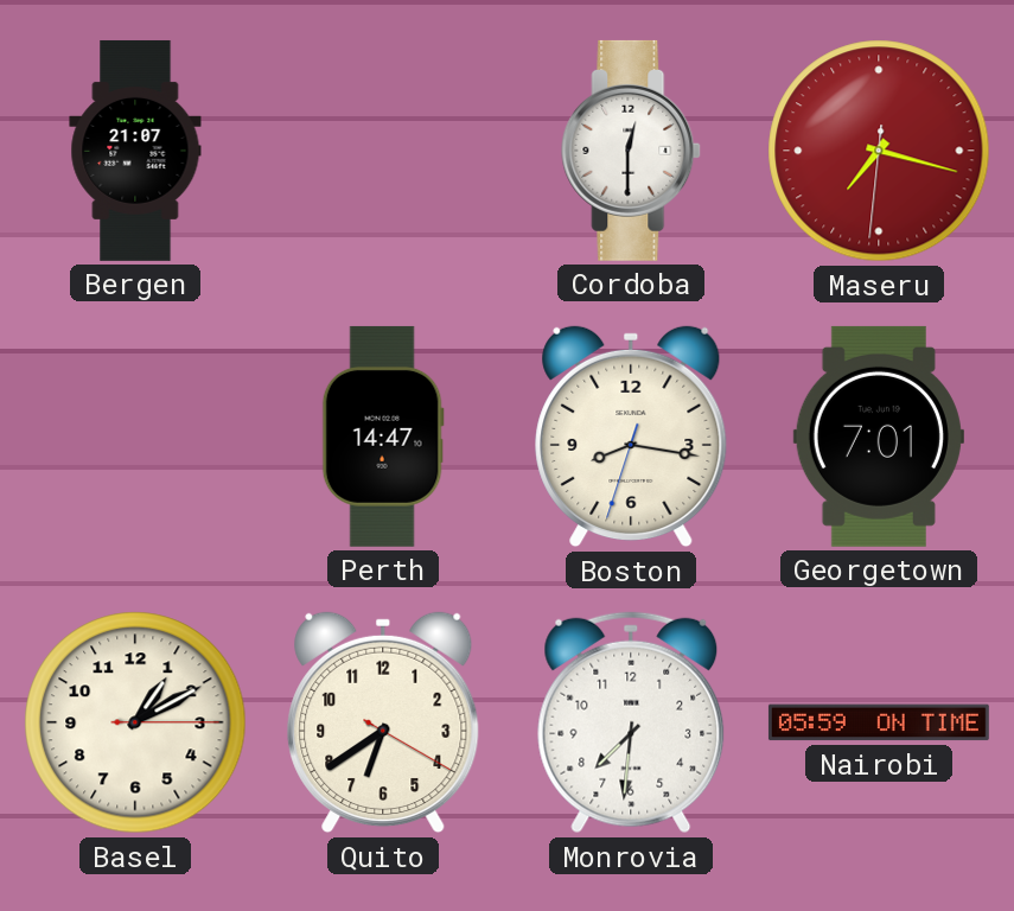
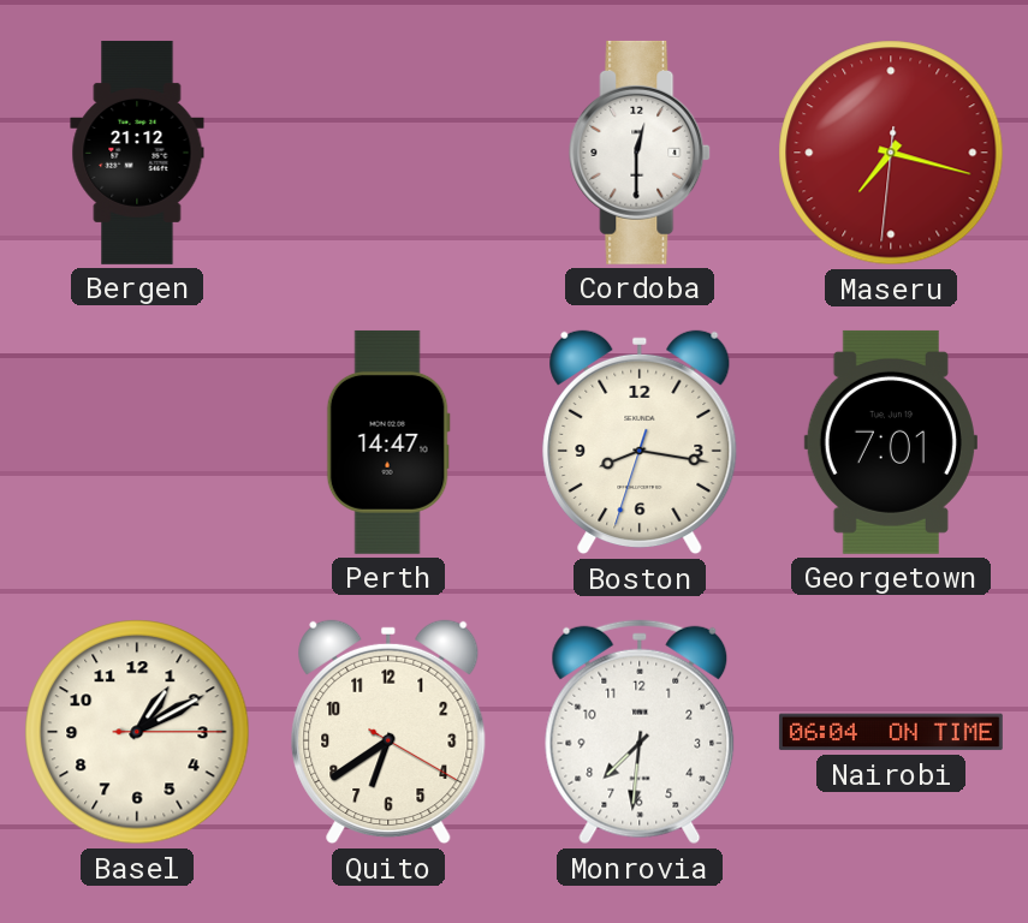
Bergen: 21:07 -> 21:12
Nairobi: 05:59 -> 06:04
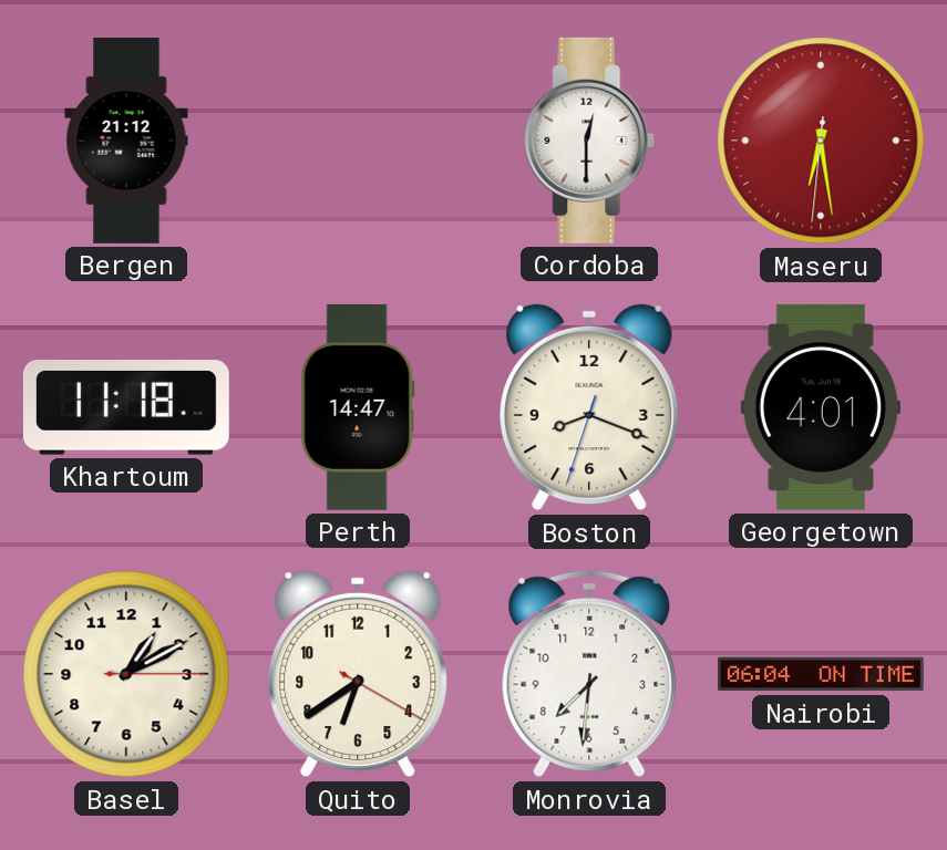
Maseru: 7:17 -> 6:28
Khartoum: none -> 11:18
Boston: 8:16 -> 8:18
Georgetown: 7:01 -> 4:01
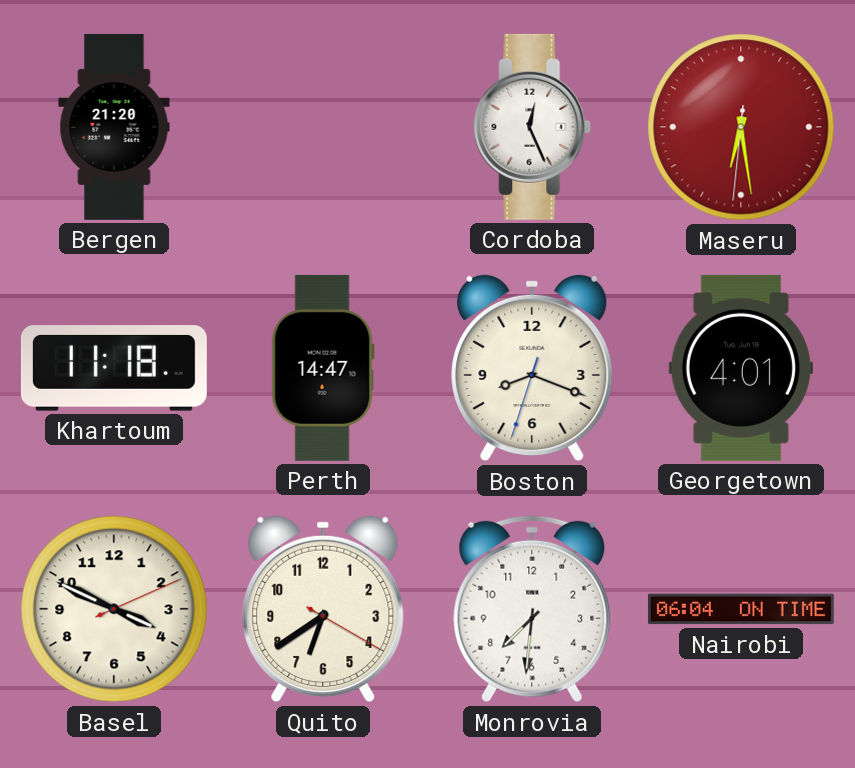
Bergen: 21:12 -> 21:20
Cordoba: 12:30 -> 12:26
Basel: 1:10 -> 3:49
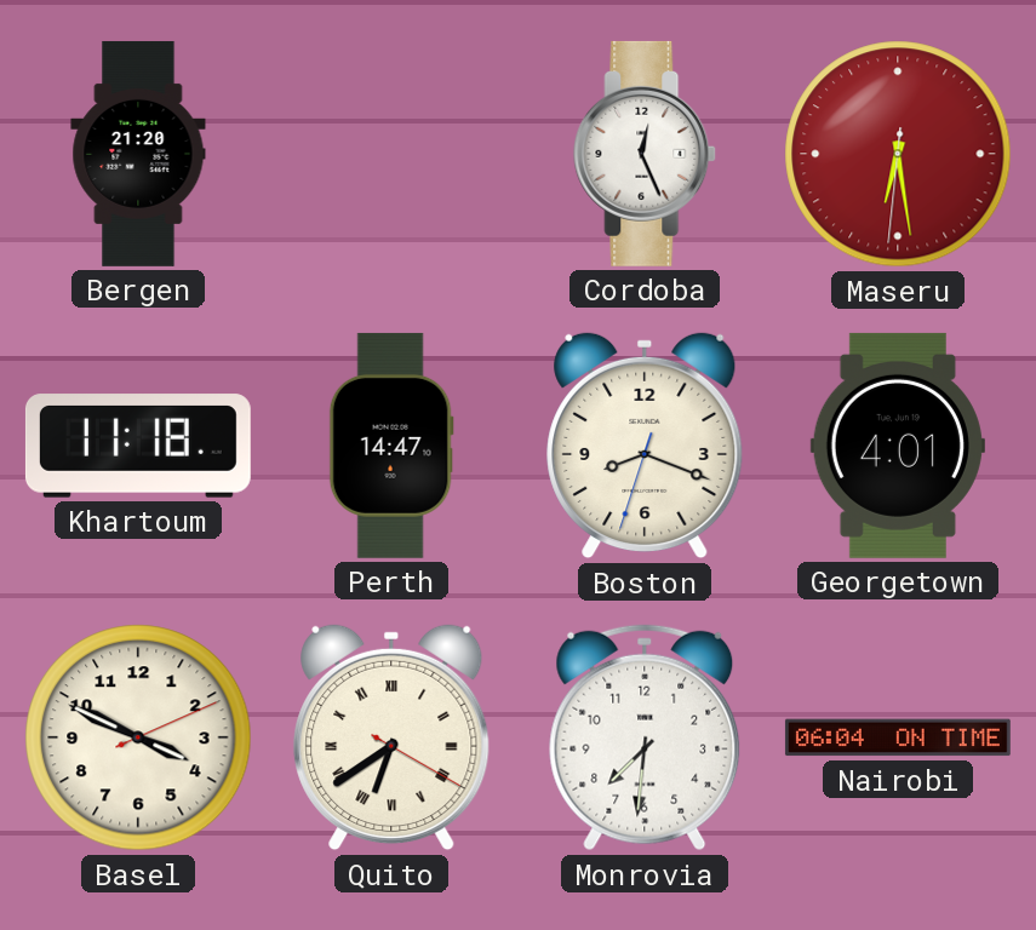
Quito numerals: Arabic -> Roman
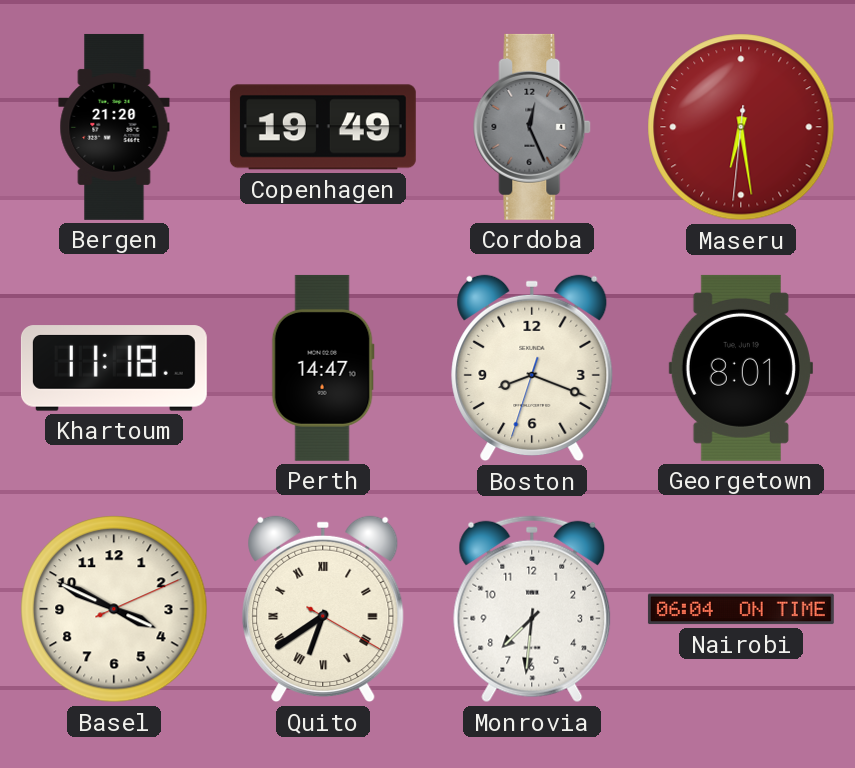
Copenhagen: none -> 19:49
Cordoba dial: white -> grey
Georgetown: 4:01 -> 8:01
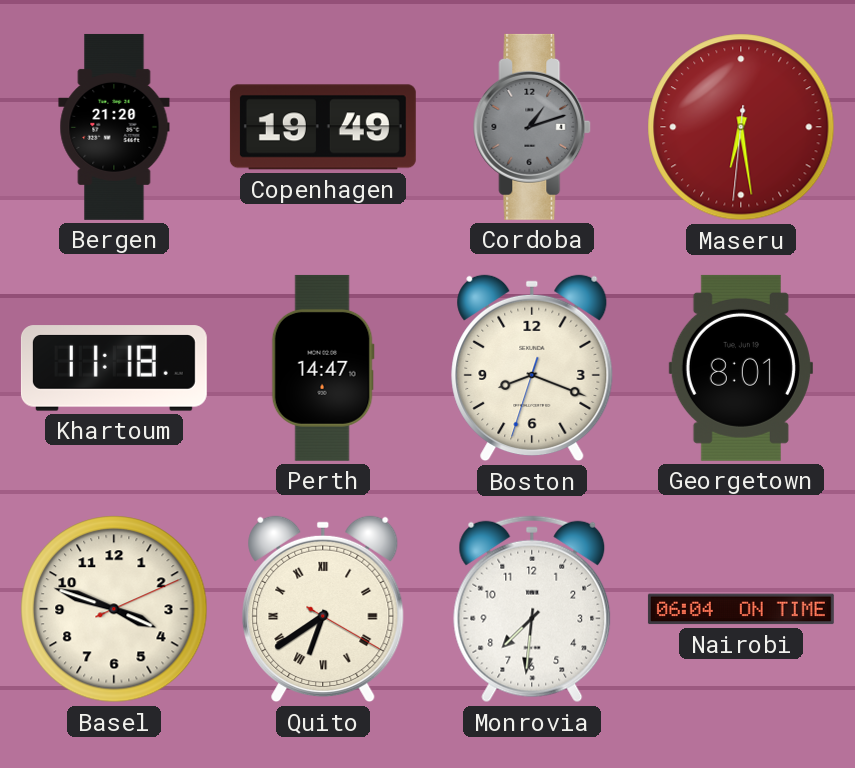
Cordoba: 12:26 -> 1:12
Basel: 3:49 -> 3:48
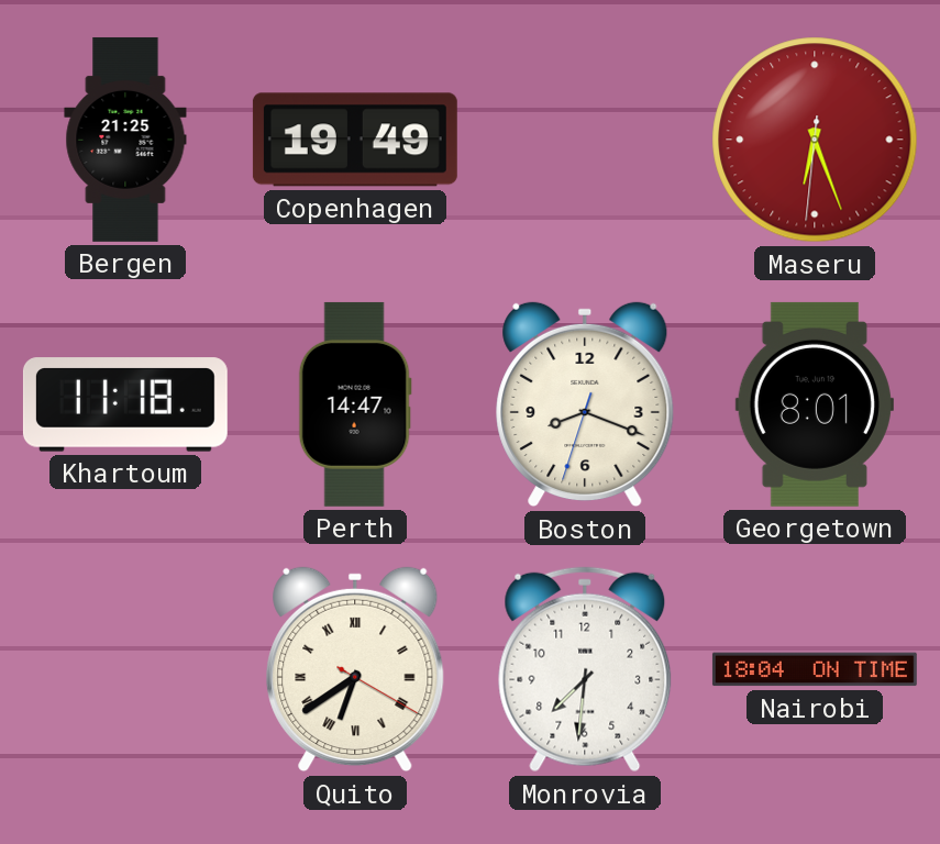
Bergen: 21:20 -> 21:25
Cordoba: 1:12 -> none
Maseru: 6:28 -> 6:26
Basel: 3:48 -> none
Nairobi: 06:04 -> 18:04
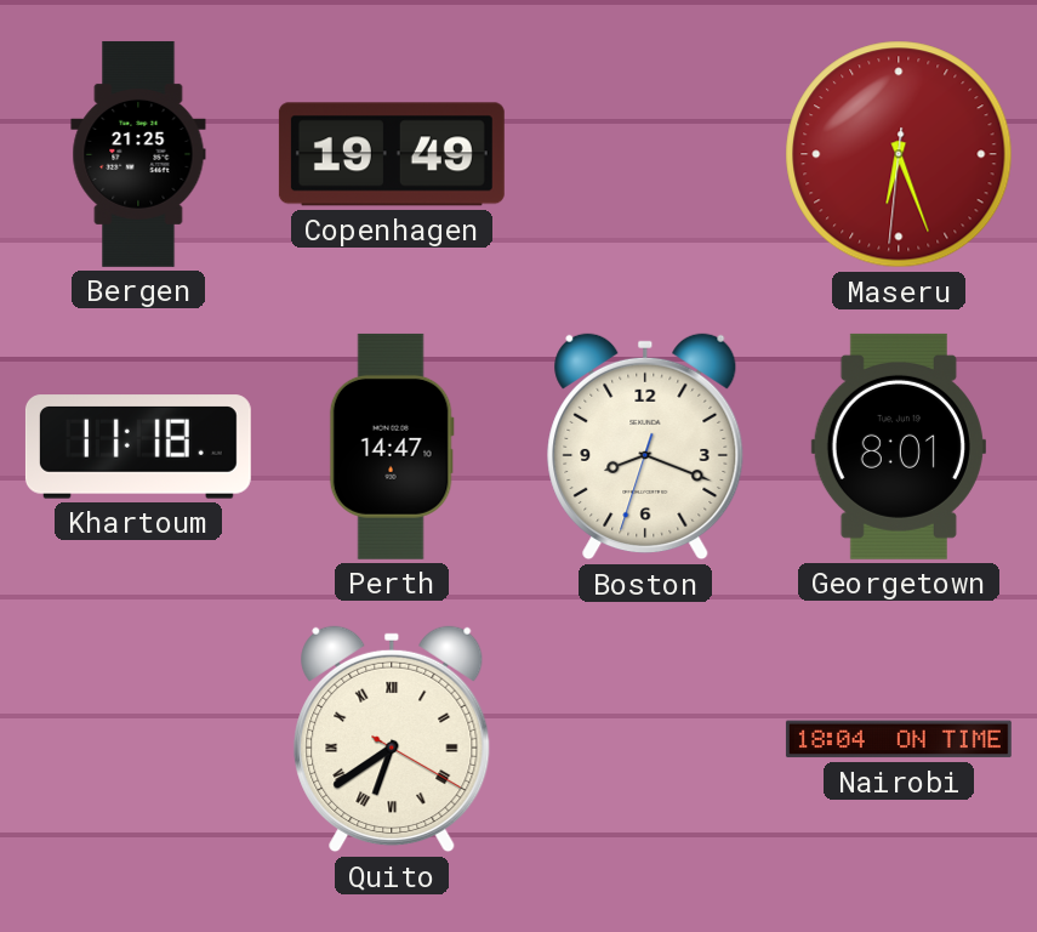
Monrovia: 7:31 -> none
